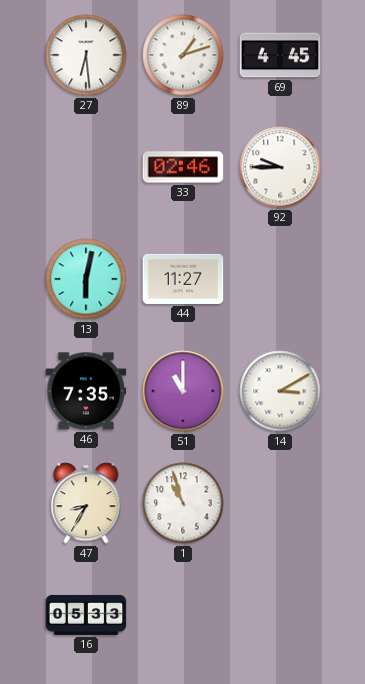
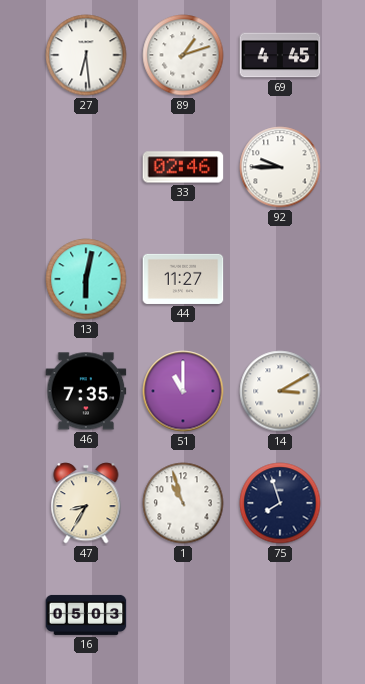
75: none -> 7:57
16: 05:33 -> 05:03
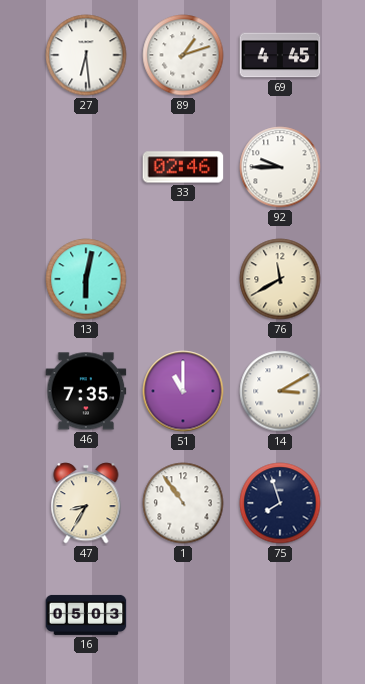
44: 11:27 -> none
76: none -> 11:40
1: 10:57 -> 10:54
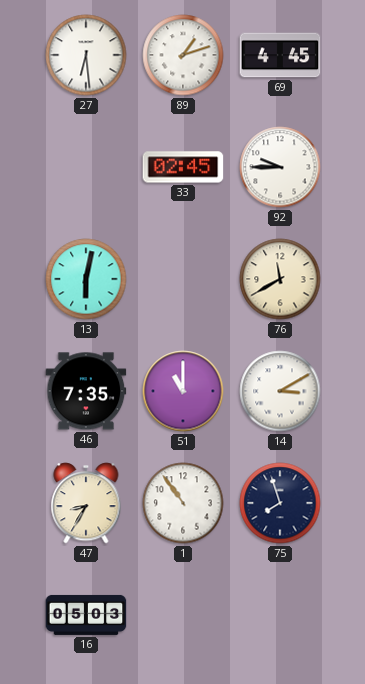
33: 02:46 -> 02:45
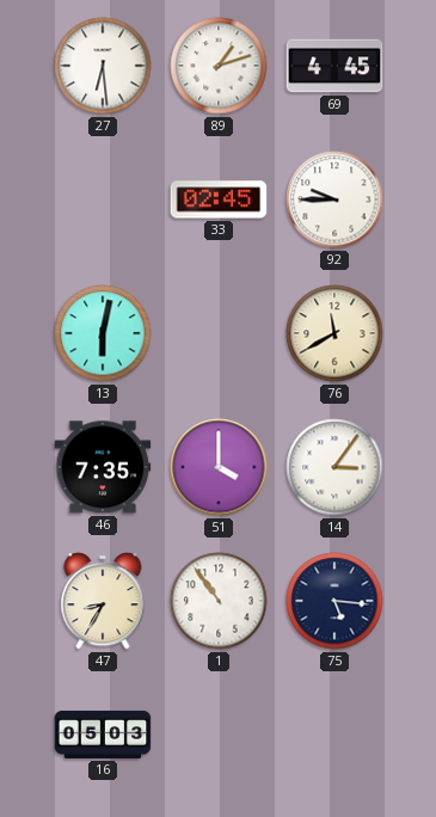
51: 11:00 -> 4:00
14: 3:10 -> 3:06
75: 7:57 -> 5:16
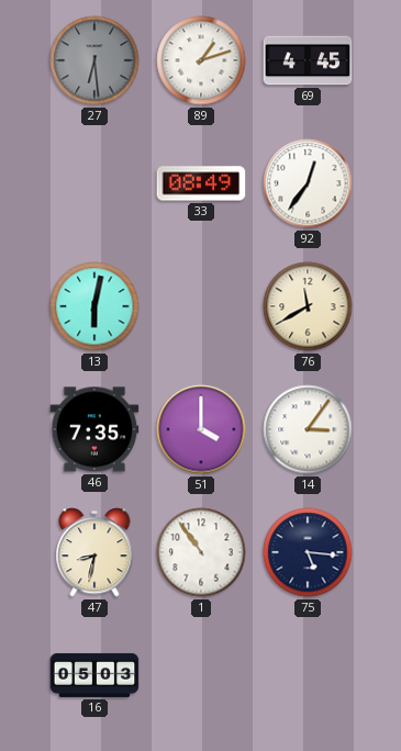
27 dial: white -> grey
33: 02:45 -> 08:49
92: 9:45 -> 12:36
47: 8:35 -> 8:32
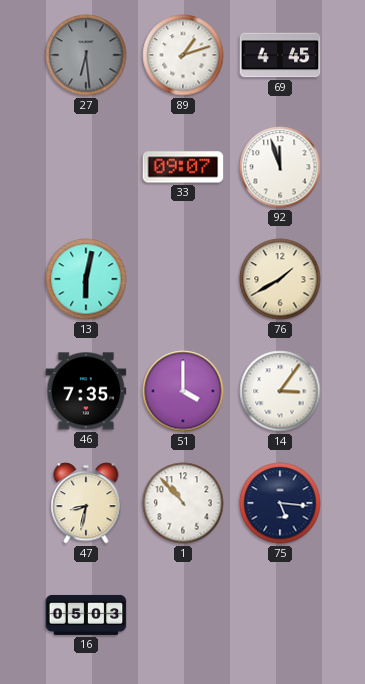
33: 08:49 -> 09:07
92: 12:36 -> 11:57
76: 11:40 -> 1:40
1: 10:54 -> 10:53
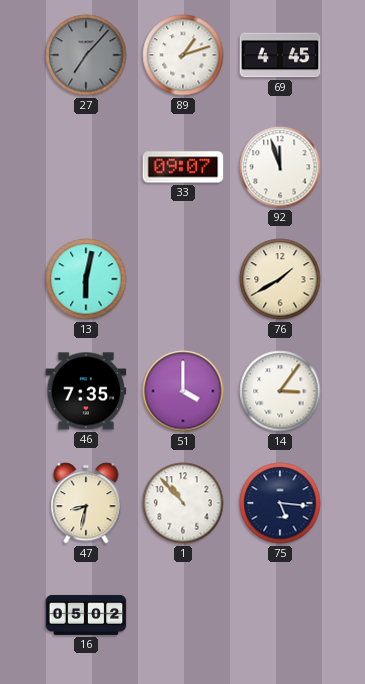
27: 6:29 -> 7:07
16: 05:03 -> 05:02
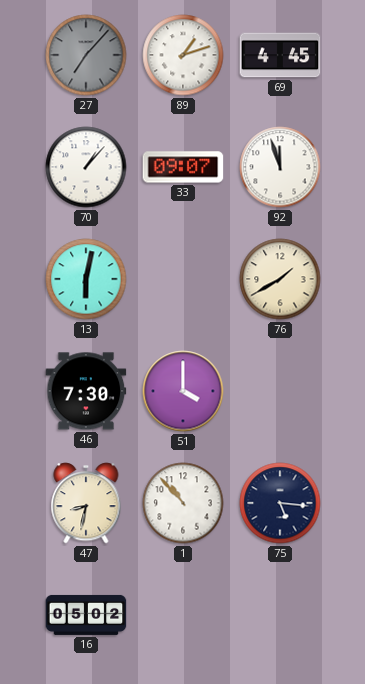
70: none -> 1:07
46: 7:35 -> 7:30
14: 3:06 -> none
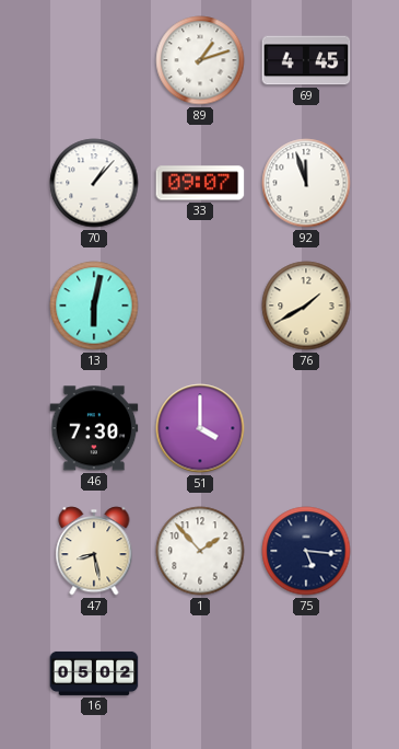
27: 7:07 -> none
47: 8:32 -> 8:28
1: 10:53 -> 1:53
